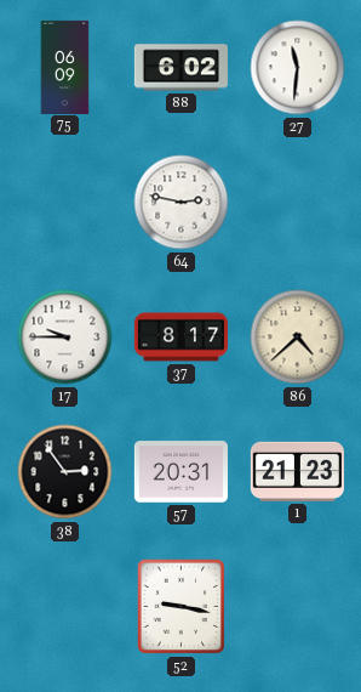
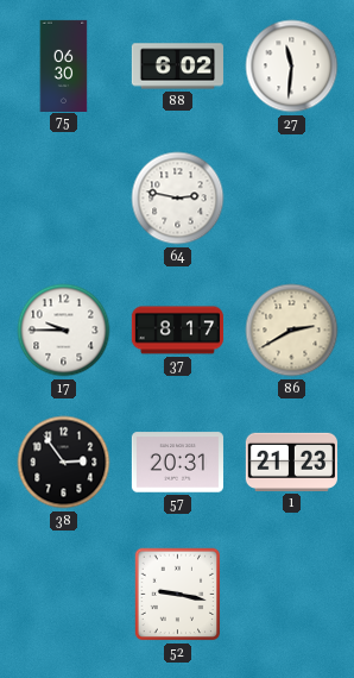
75: 06:09 -> 06:30
86: 4:38 -> 2:40
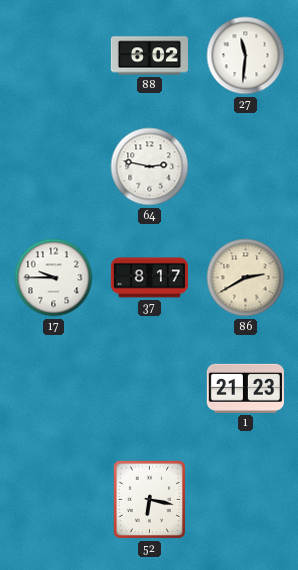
75: 06:30 -> none
38: 2:54 -> none
57: 20:31 -> none
52: 9:17 -> 6:17
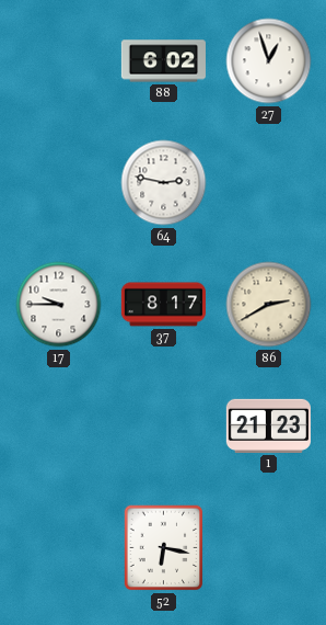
27: 11:31 -> 12:57
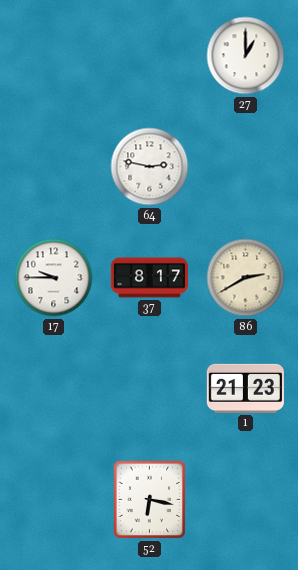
88: 6:02 -> none
27: 12:57 -> 1:00
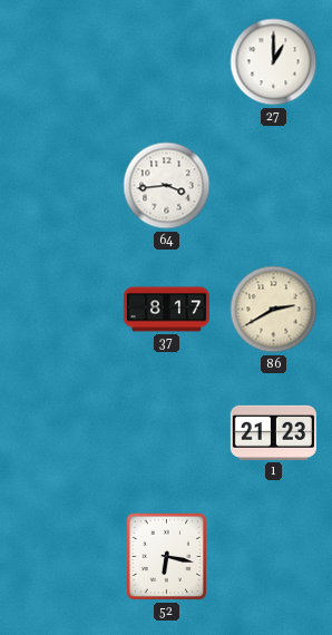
64: 2:47 -> 3:44
17: 9:45 -> none
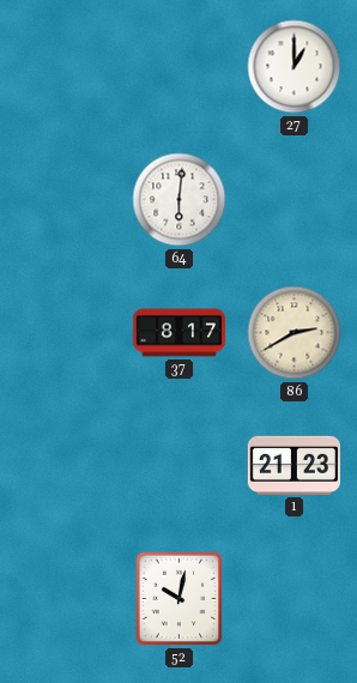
64: 3:44 -> 6:01
52: 6:17 -> 10:02
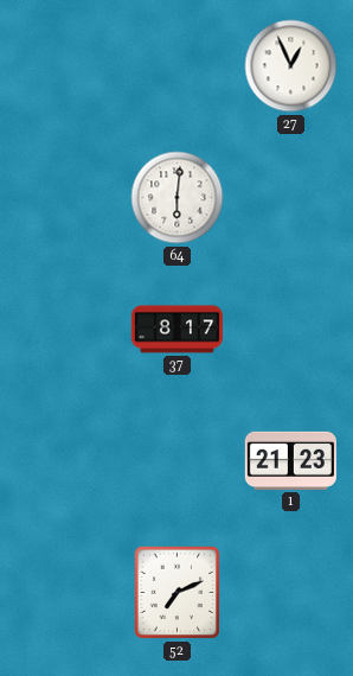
27: 1:00 -> 12:56
86: 2:40 -> none
52: 10:02 -> 7:11
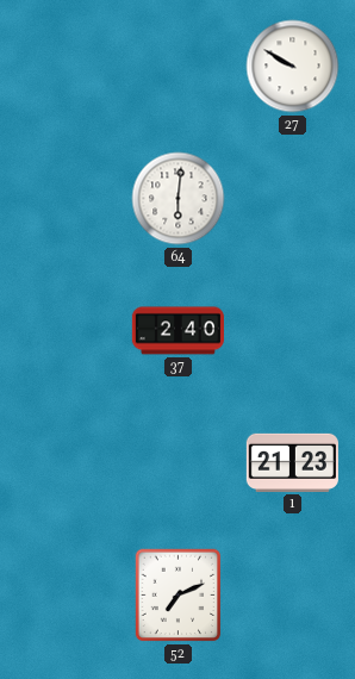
27: 12:56 -> 9:50
37: 8:17 -> 2:40
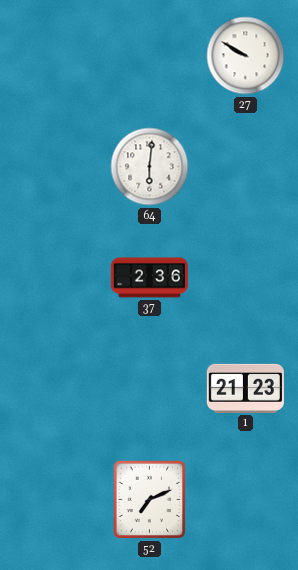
37: 2:40 -> 2:36
